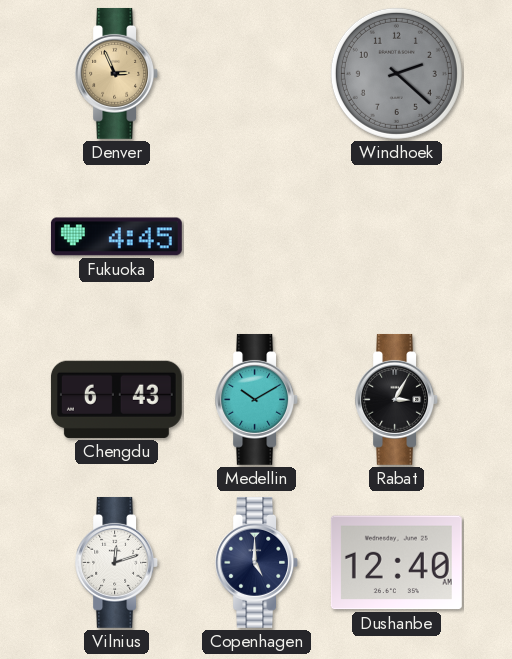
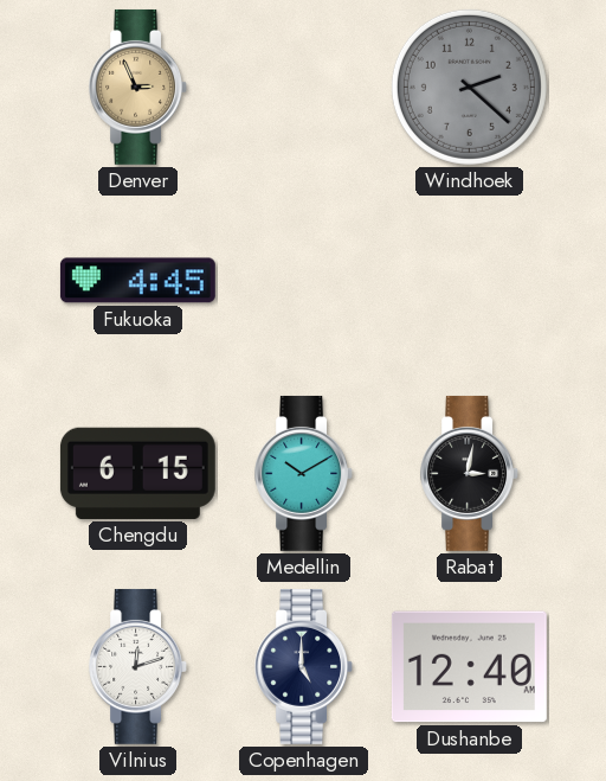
Chengdu: 6:43 -> 6:15
Rabat: 3:05 -> 3:02
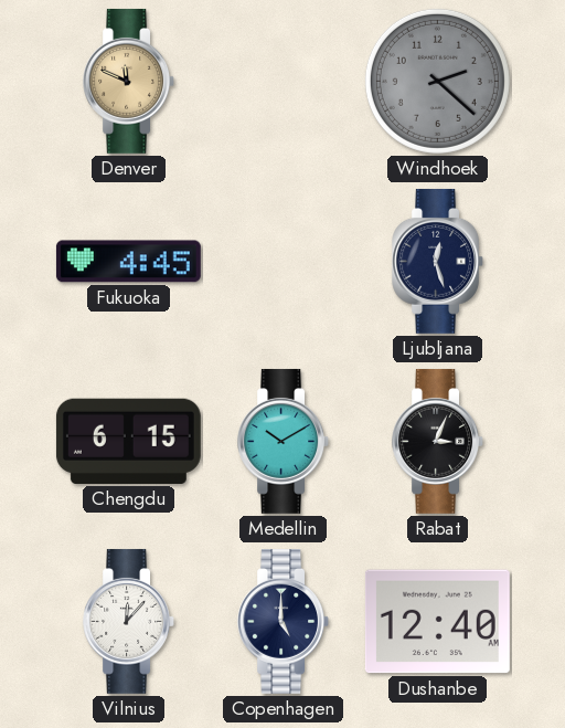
Denver: 2:56 -> 11:49
Ljubljana: none -> 12:27
Rabat: 3:02 -> 3:04
Vilnius: 12:12 -> 12:07
